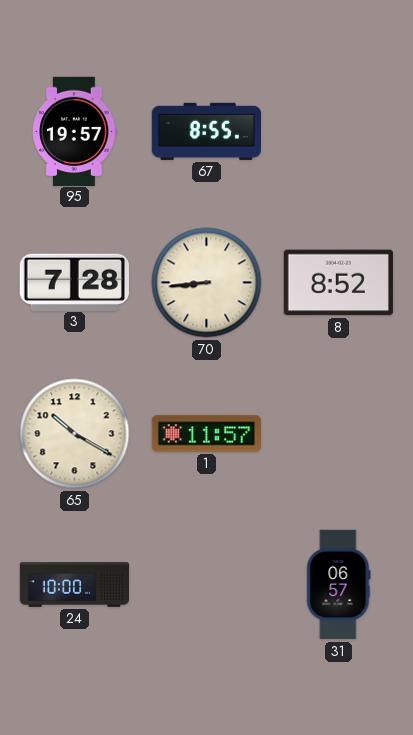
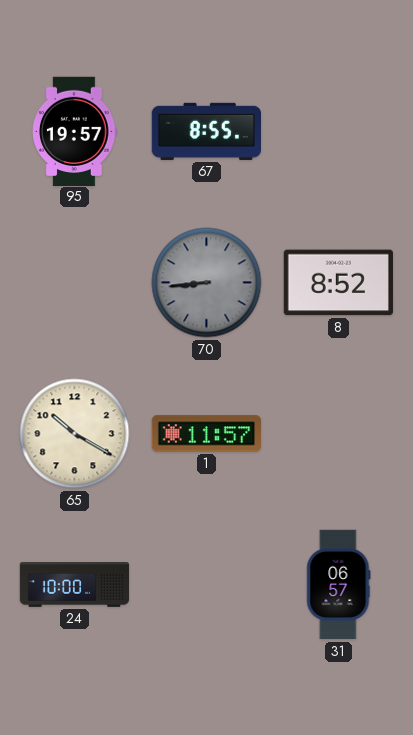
3: 7:28 -> none
70 dial: cream -> grey
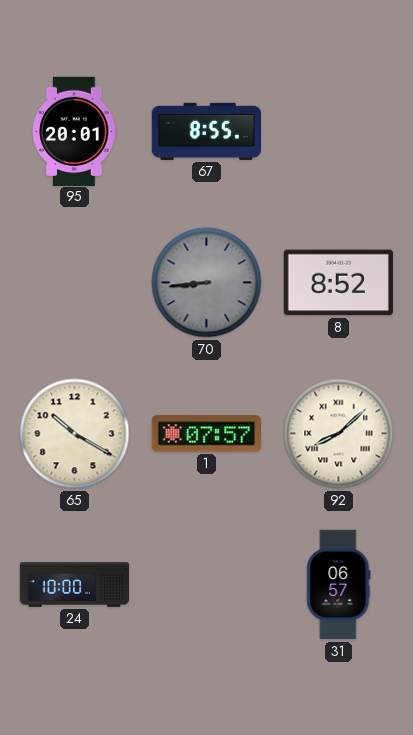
95: 19:57 -> 20:01
1: 11:57 -> 07:57
92: none -> 8:08
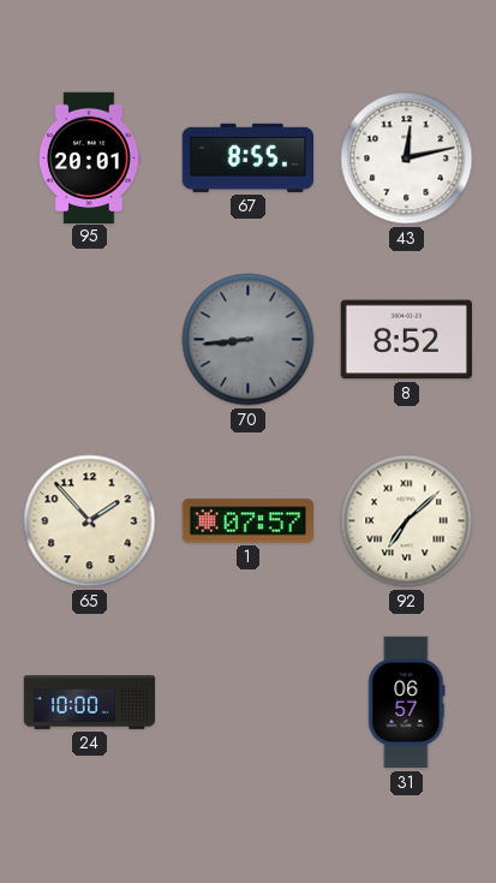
43: none -> 12:13
65: 10:20 -> 1:53
92: 8:08 -> 7:08
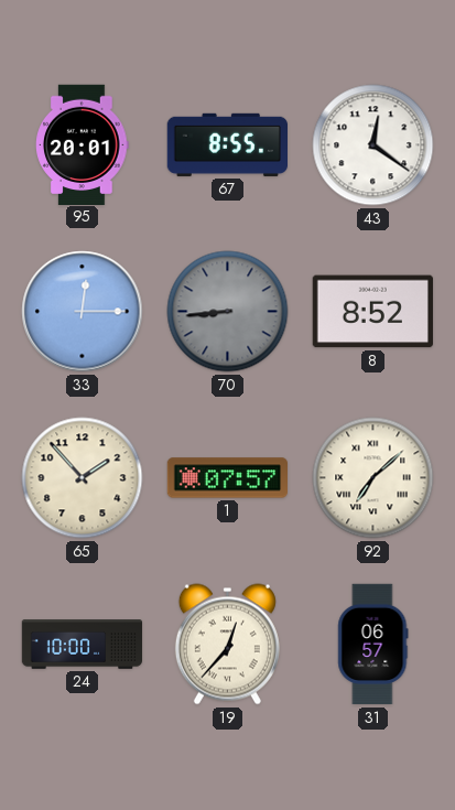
43: 12:13 -> 12:21
33: none -> 12:15
19: none -> 12:37
